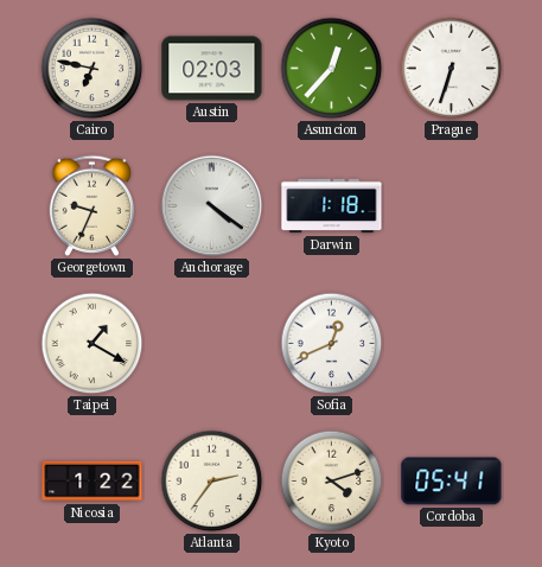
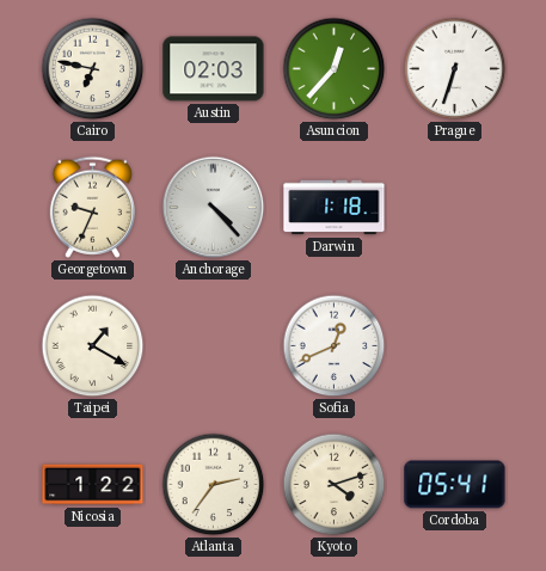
Anchorage: 4:21 -> 4:23
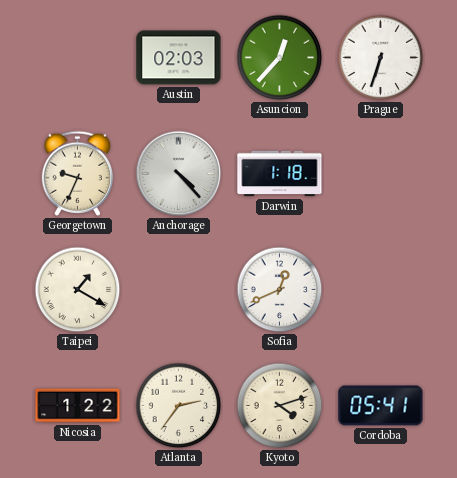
Cairo: 6:47 -> none
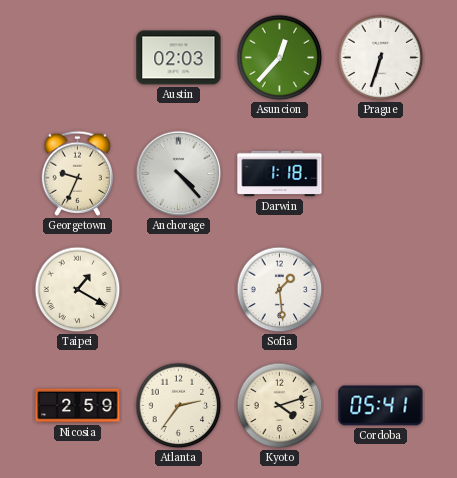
Sofia: 12:41 -> 1:29
Nicosia: 1:22 -> 2:59
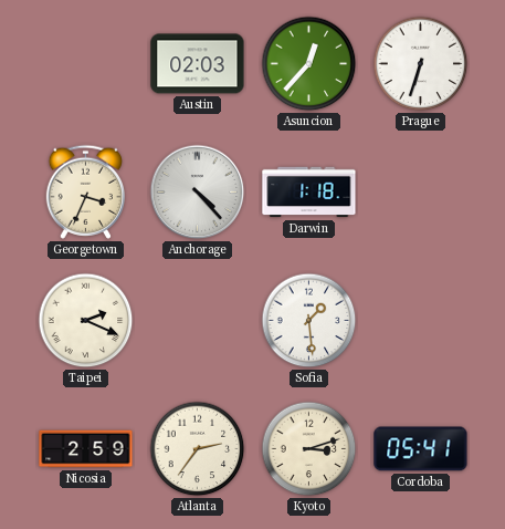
Georgetown: 9:34 -> 3:34
Taipei: 1:20 -> 2:19
Kyoto: 4:12 -> 3:12
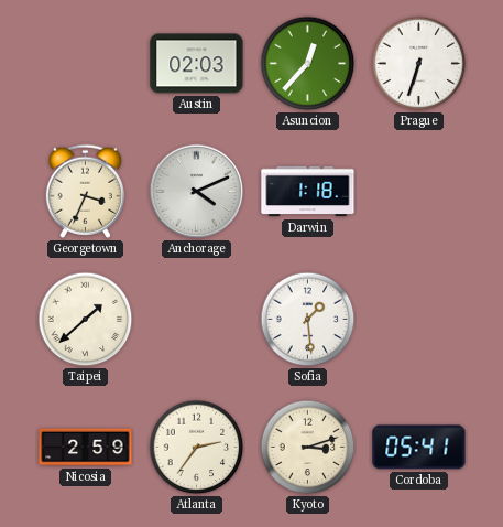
Anchorage: 4:23 -> 4:11
Taipei: 2:19 -> 1:38
